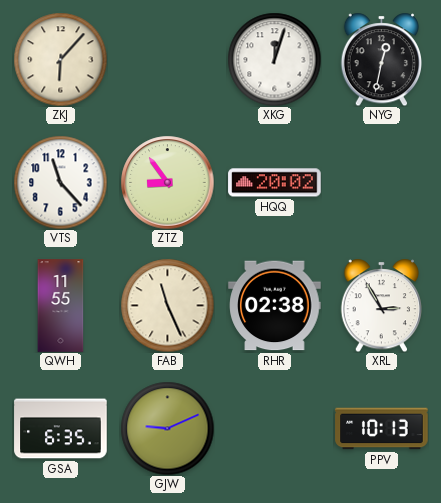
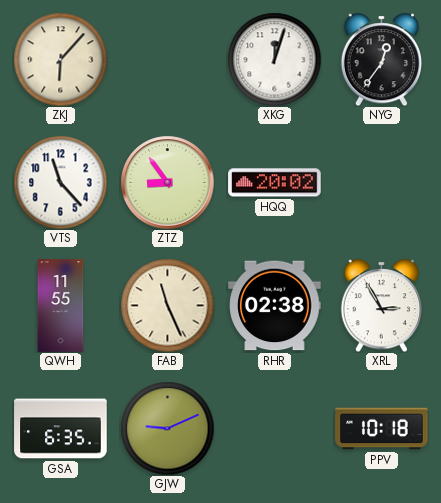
NYG: 12:32 -> 12:36
PPV: 10:13 -> 10:18
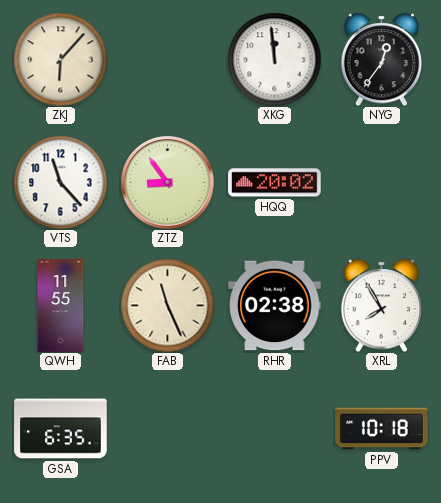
XKG: 12:03 -> 11:59
XRL: 2:55 -> 7:55
GJW: 9:11 -> none
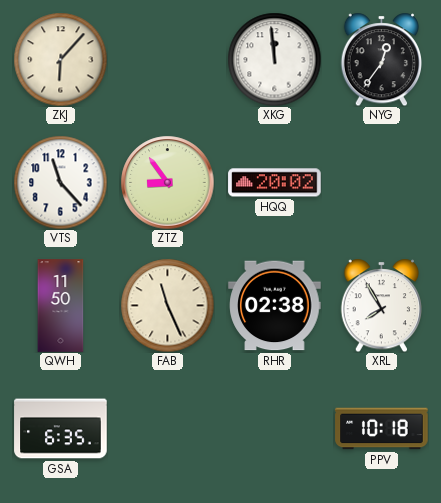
QWH: 11:55 -> 11:50
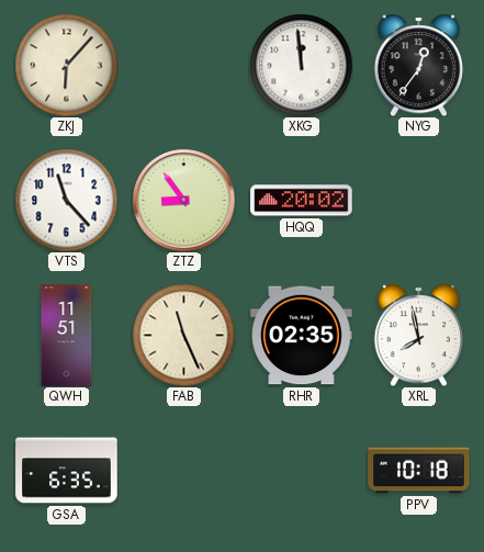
QWH: 11:50 -> 11:51
RHR: 02:38 -> 02:35
XRL: 7:55 -> 7:58
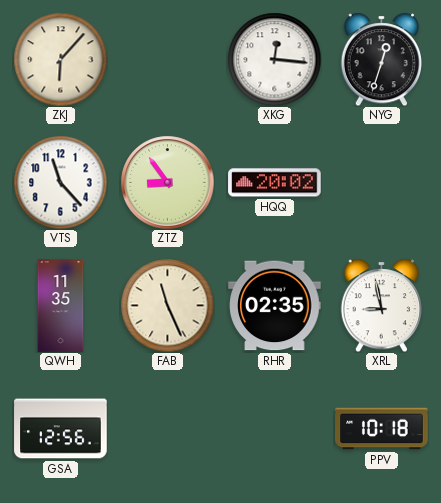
XKG: 11:59 -> 12:16
NYG: 12:36 -> 12:33
QWH: 11:51 -> 11:35
XRL: 7:58 -> 8:58
GSA: 6:35 -> 12:56
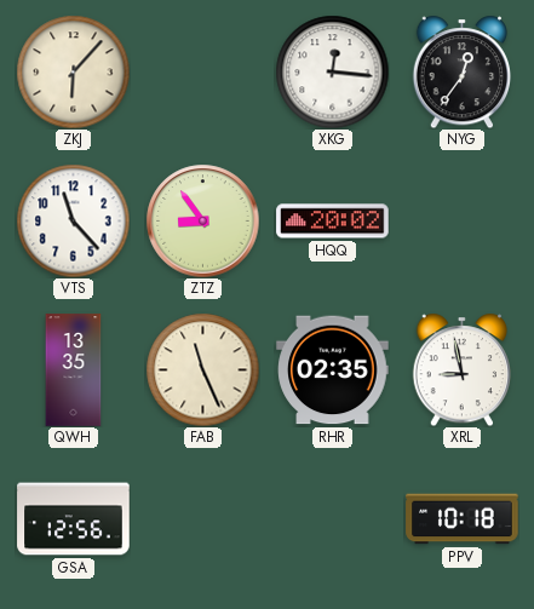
NYG: 12:33 -> 12:36
QWH: 11:35 -> 13:35
